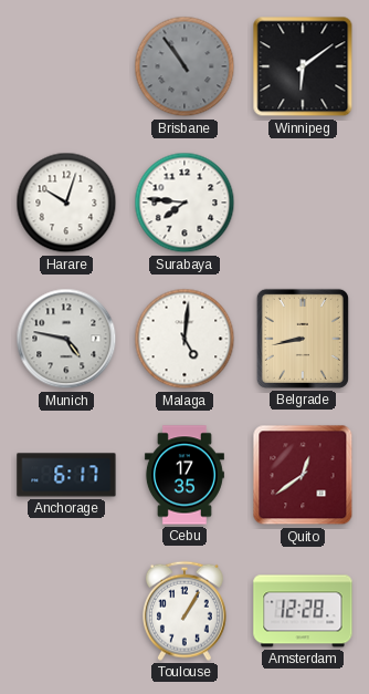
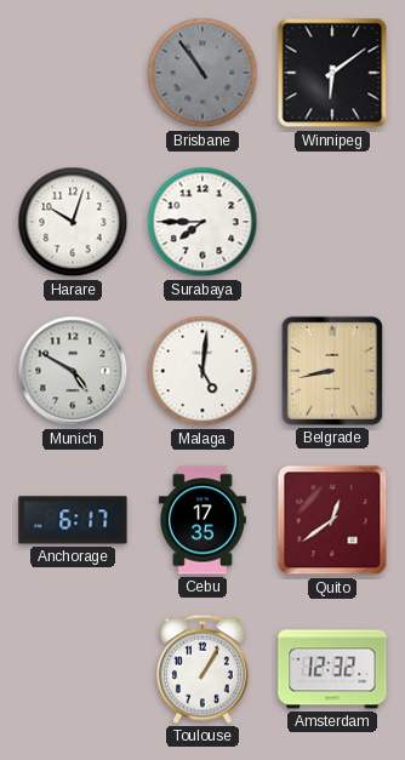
Surabaya: 7:46 -> 7:45
Munich: 4:47 -> 4:50
Amsterdam: 12:28 -> 12:32
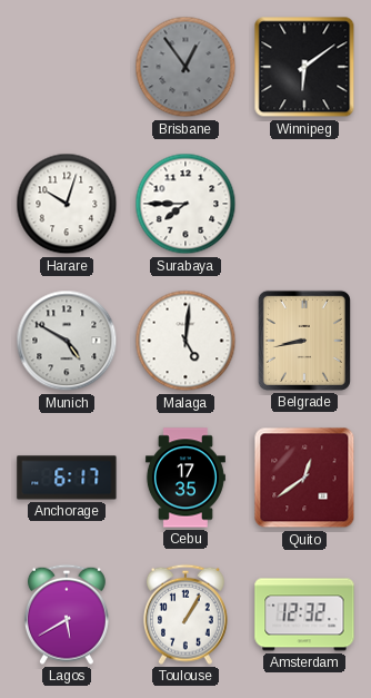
Brisbane: 10:54 -> 12:54
Lagos: none -> 5:40
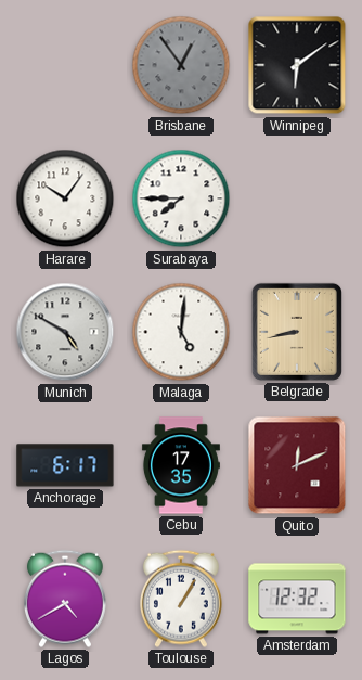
Harare: 10:03 -> 10:06
Quito: 12:39 -> 12:11
Lagos: 5:40 -> 4:40
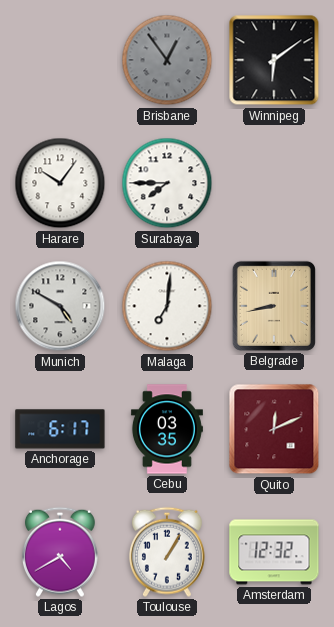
Malaga: 5:01 -> 7:01
Cebu: 17:35 -> 03:35
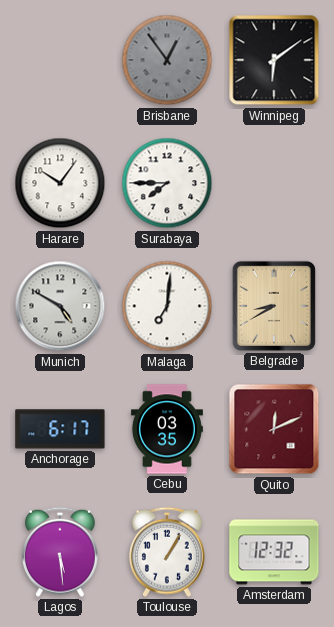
Belgrade: 8:43 -> 8:40
Lagos: 4:40 -> 5:29
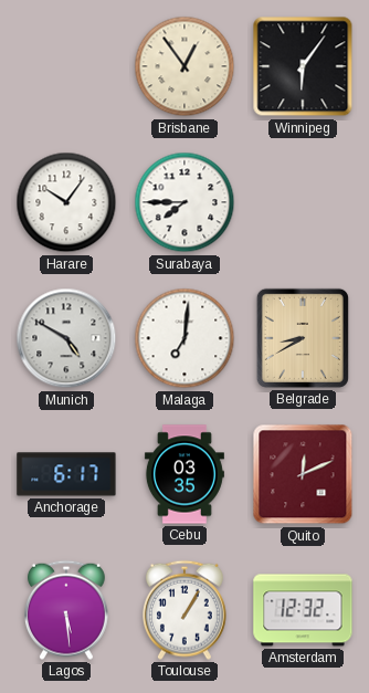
Brisbane dial: grey -> cream
Winnipeg: 6:09 -> 6:06
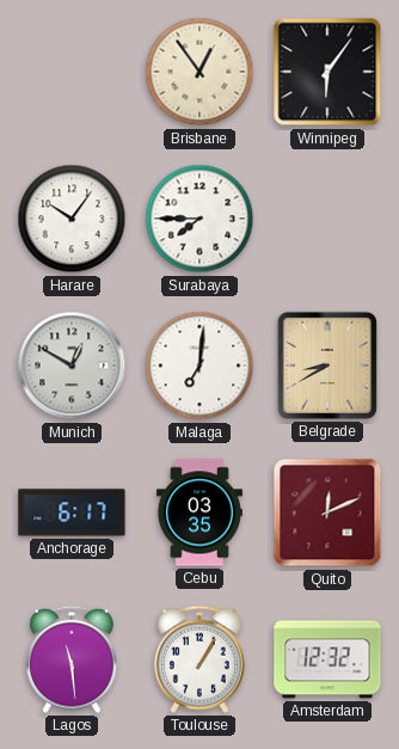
Munich: 4:50 -> 12:50
Lagos: 5:29 -> 11:29
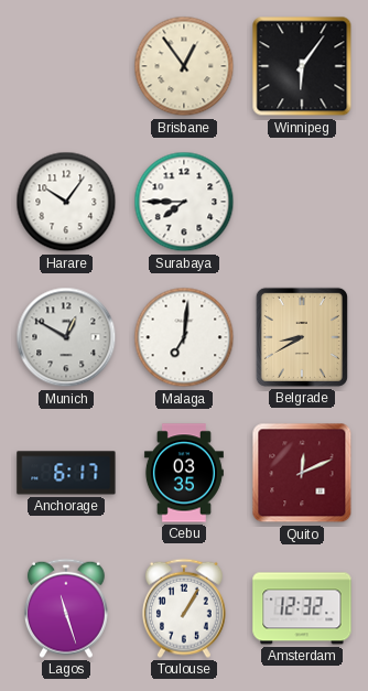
Lagos: 11:29 -> 11:27
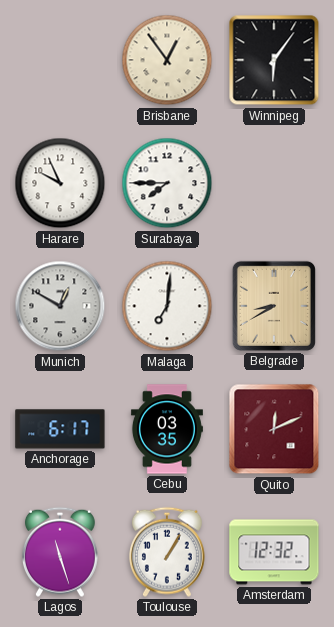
Harare: 10:06 -> 9:56
